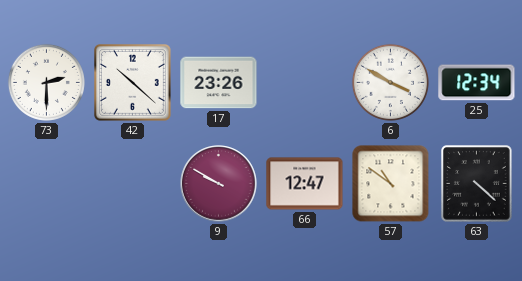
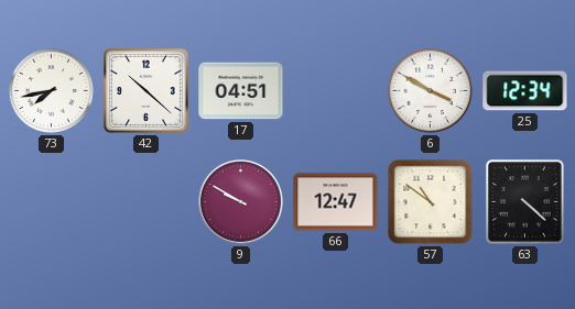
73: 2:30 -> 7:43
17: 23:26 -> 04:51
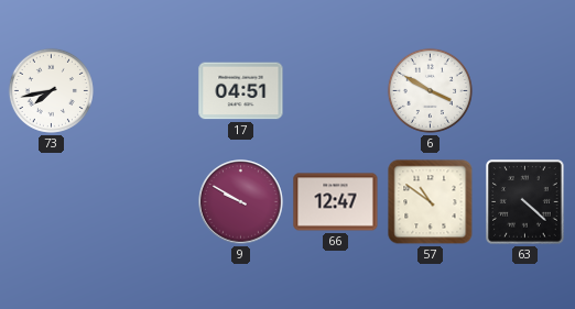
42: 10:22 -> none
25: 12:34 -> none
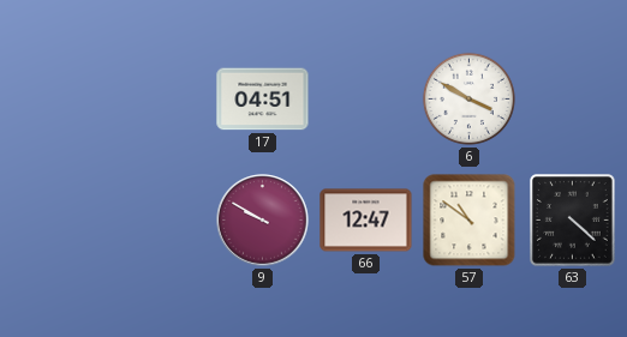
73: 7:43 -> none
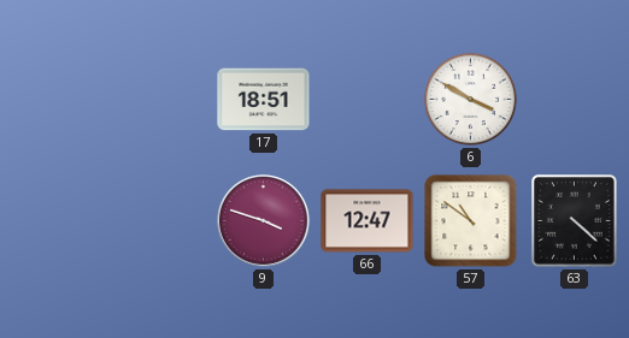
17: 04:51 -> 18:51
9: 9:50 -> 3:48
